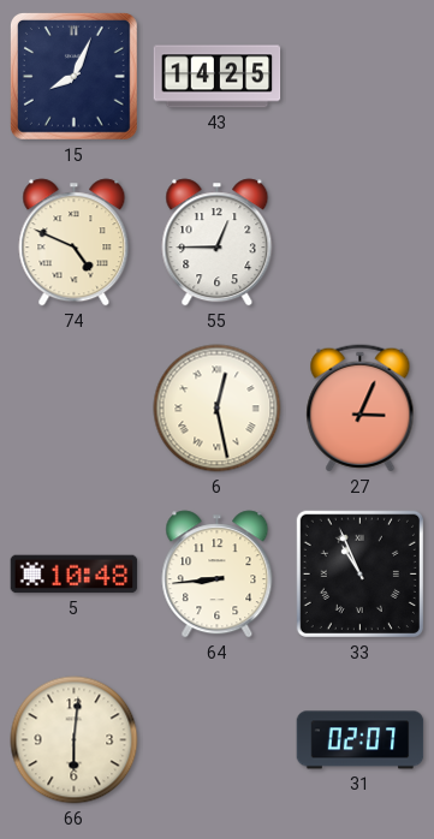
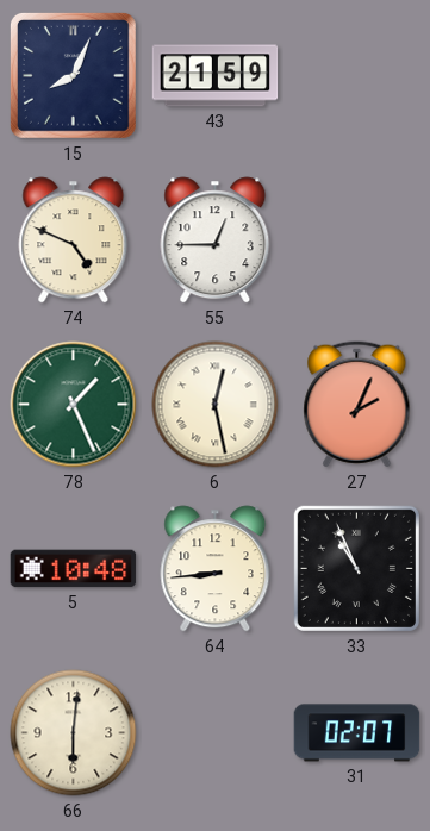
43: 14:25 -> 21:59
78: none -> 1:26
27: 3:04 -> 2:04
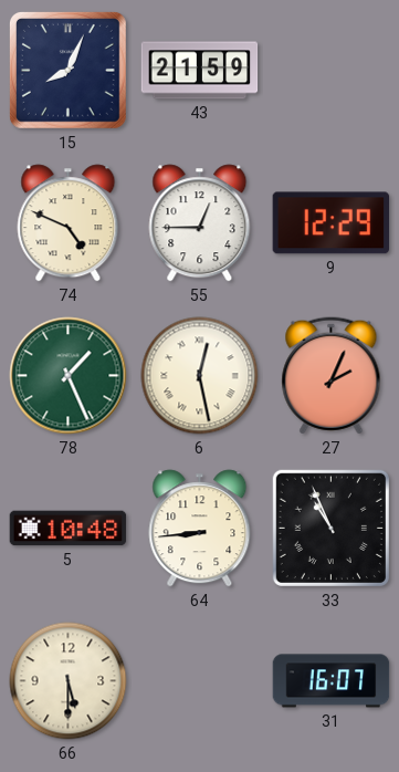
9: none -> 12:29
66: 6:01 -> 5:30
31: 02:07 -> 16:07
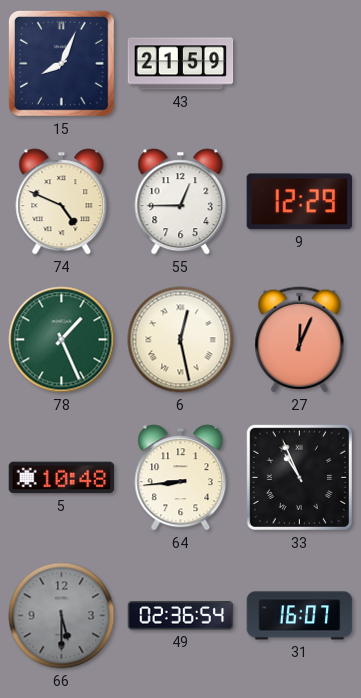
27: 2:04 -> 12:04
66 dial: cream -> grey
49: none -> 02:36
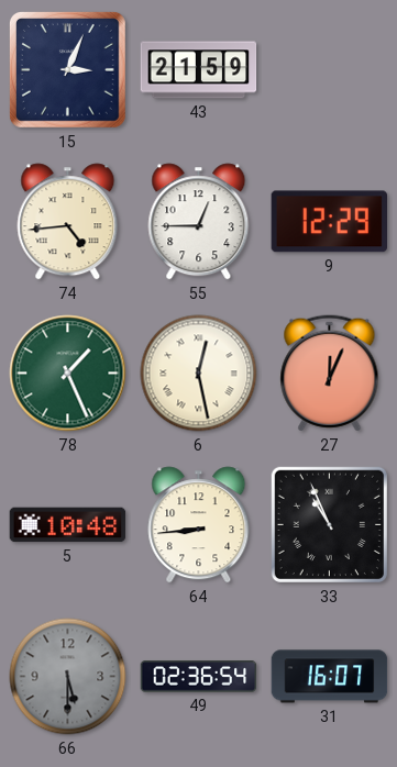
15: 8:04 -> 3:04
74: 4:49 -> 4:44
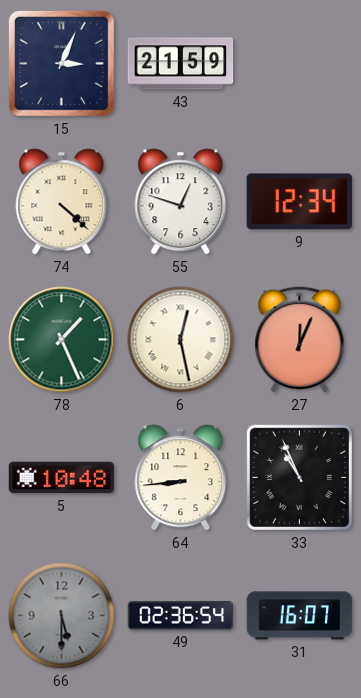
74: 4:44 -> 4:22
55: 12:45 -> 12:48
9: 12:29 -> 12:34
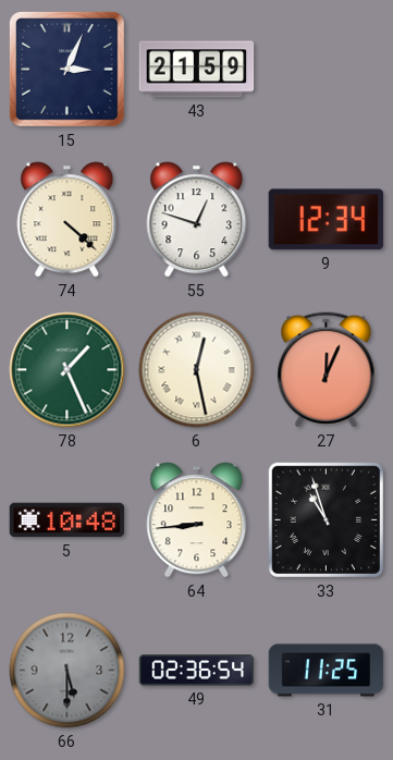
33: 10:56 -> 10:57
31: 16:07 -> 11:25
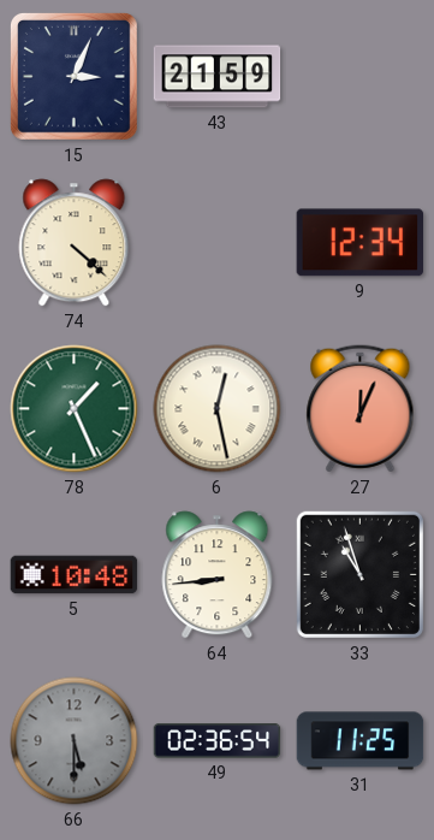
55: 12:48 -> none
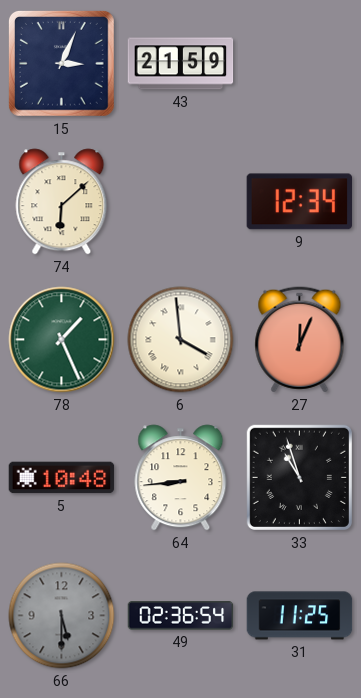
74: 4:22 -> 6:08
6: 12:28 -> 3:59
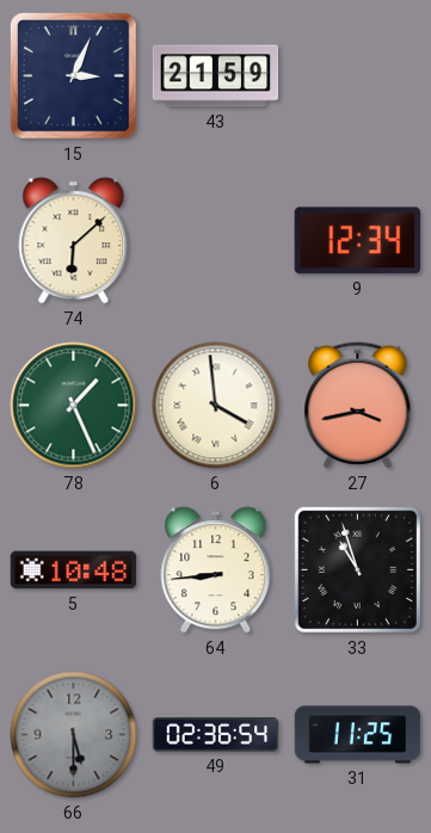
27: 12:04 -> 3:43
